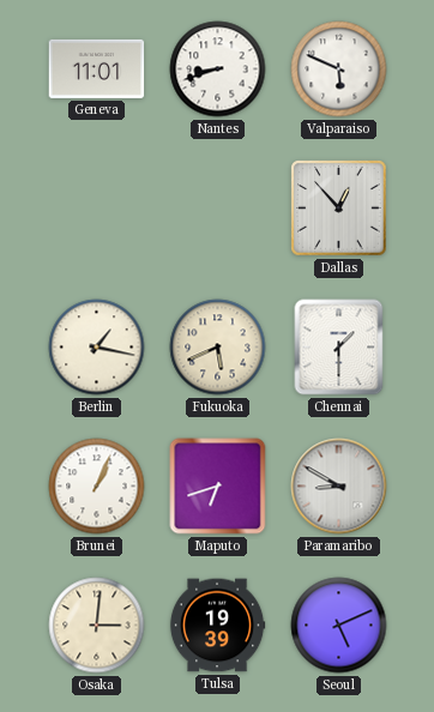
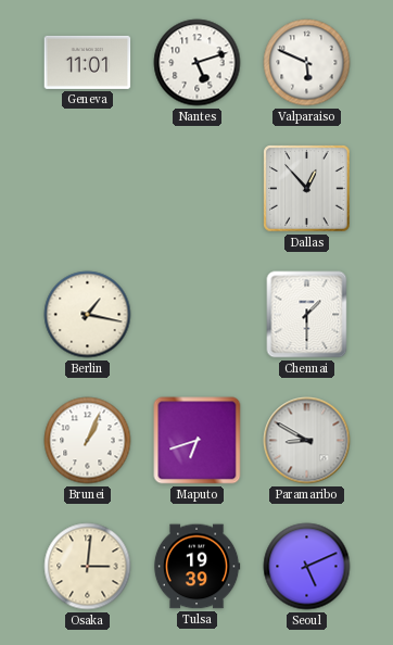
Nantes: 8:42 -> 5:12
Fukuoka: 5:41 -> none
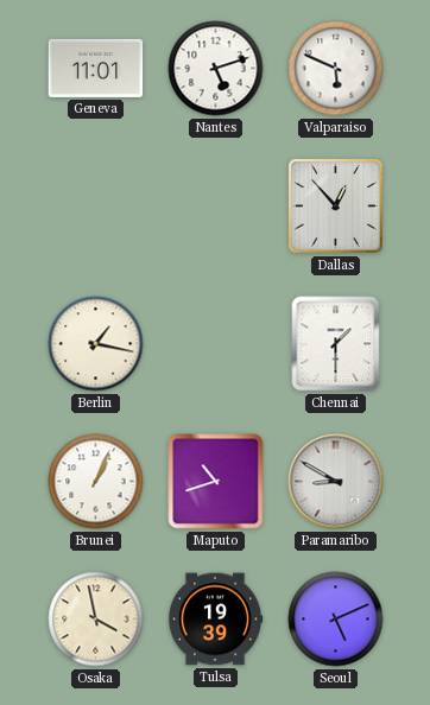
Maputo: 6:42 -> 10:42
Osaka: 3:01 -> 3:58
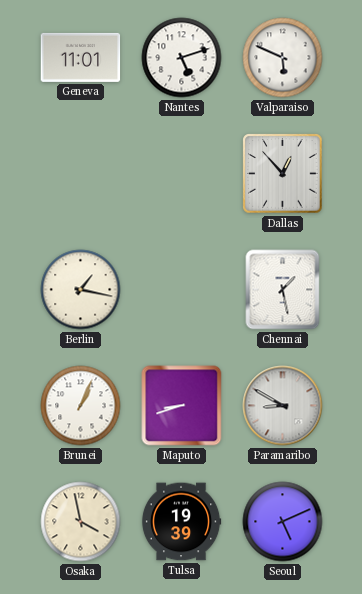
Chennai: 1:30 -> 1:28
Maputo: 10:42 -> 8:42
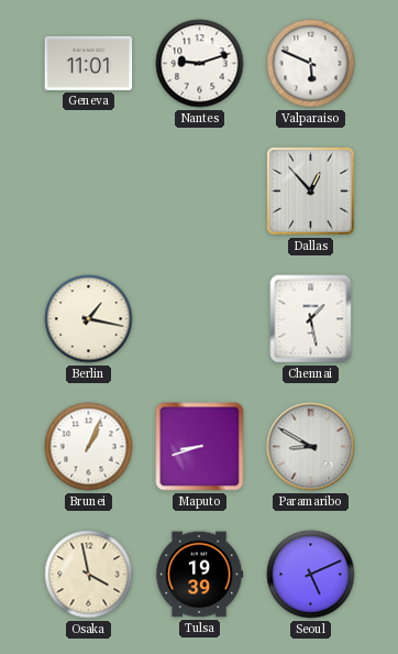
Nantes: 5:12 -> 9:12
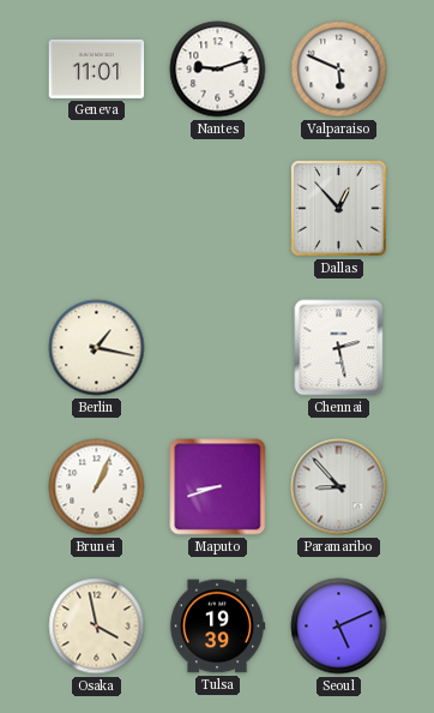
Chennai: 1:28 -> 2:28
Paramaribo: 8:50 -> 8:53
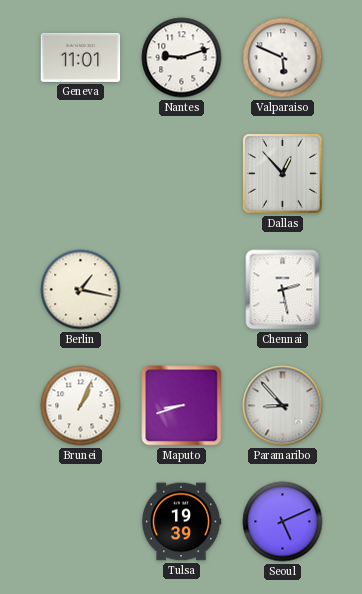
Osaka: 3:58 -> none
